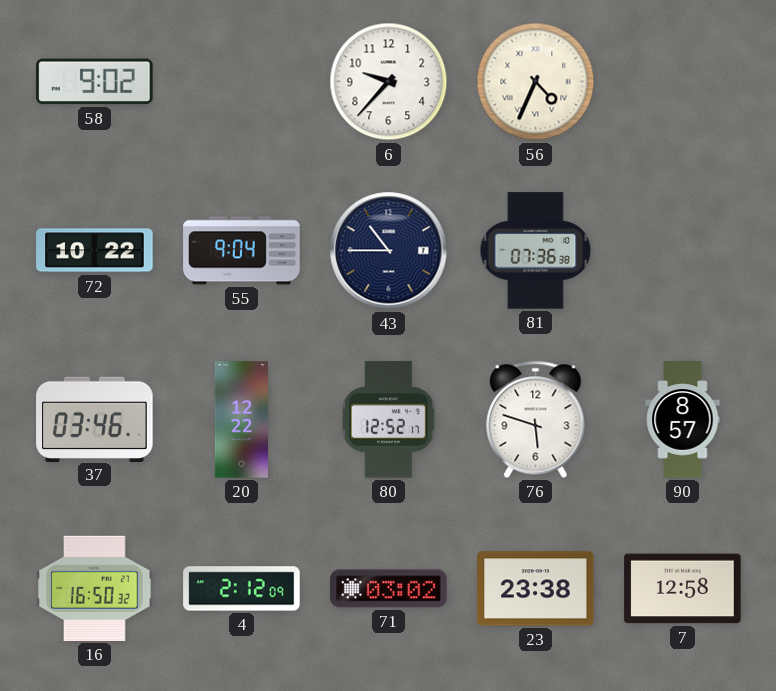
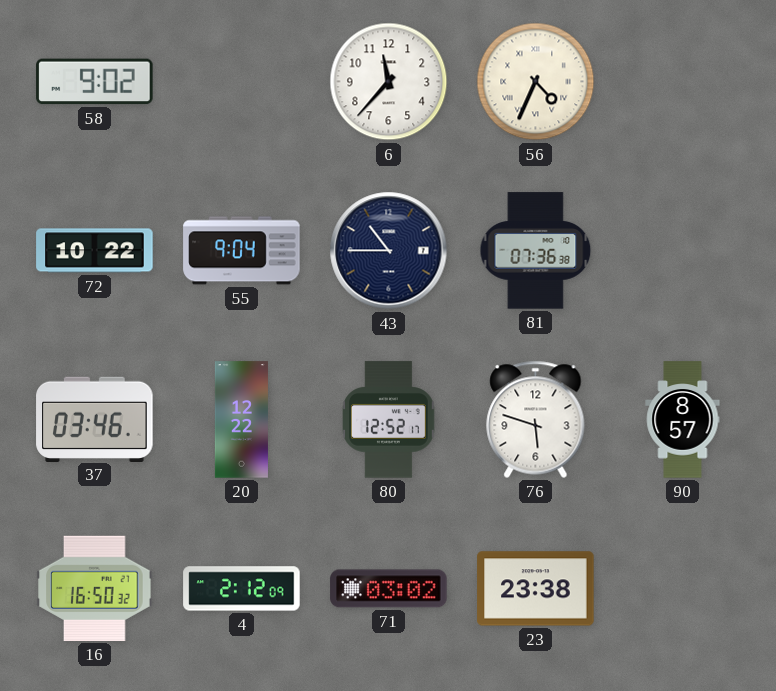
6: 9:37 -> 11:37
7: 12:58 -> none
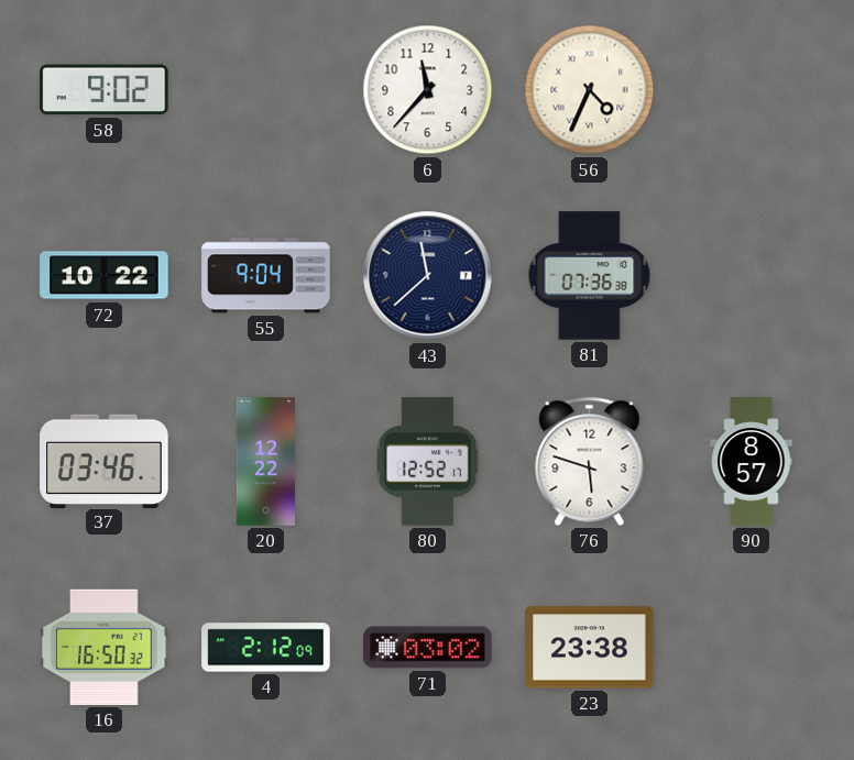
43: 10:45 -> 11:38
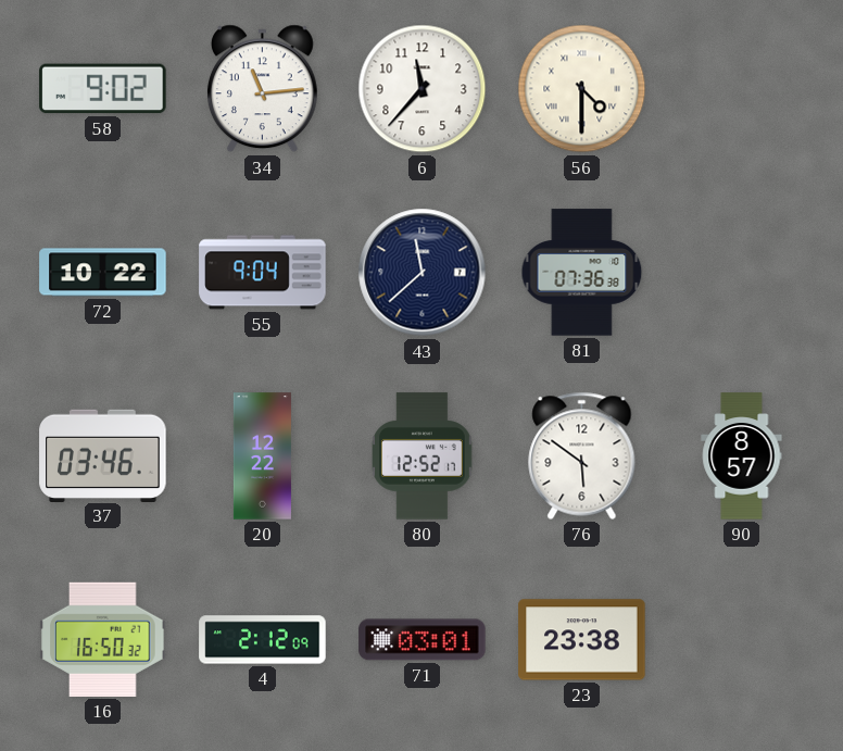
34: none -> 11:14
56: 4:34 -> 4:30
76: 5:48 -> 5:51
71: 03:02 -> 03:01
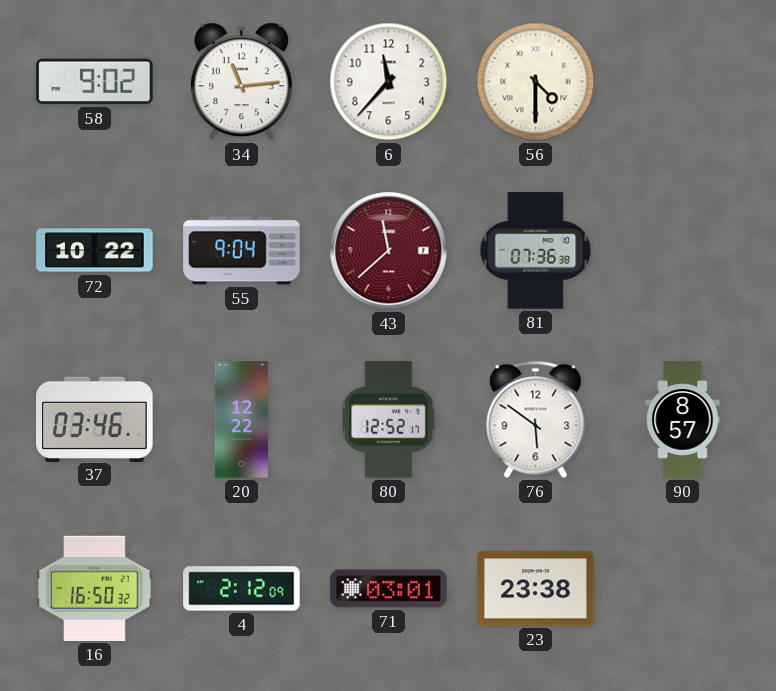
43 dial: navy -> burgundy
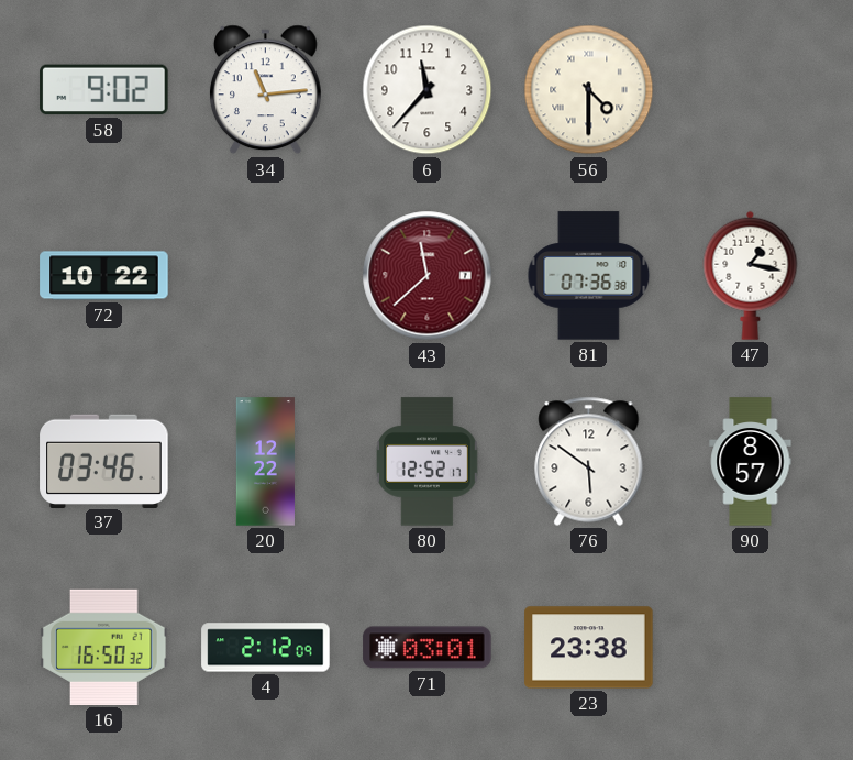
55: 9:04 -> none
47: none -> 1:17
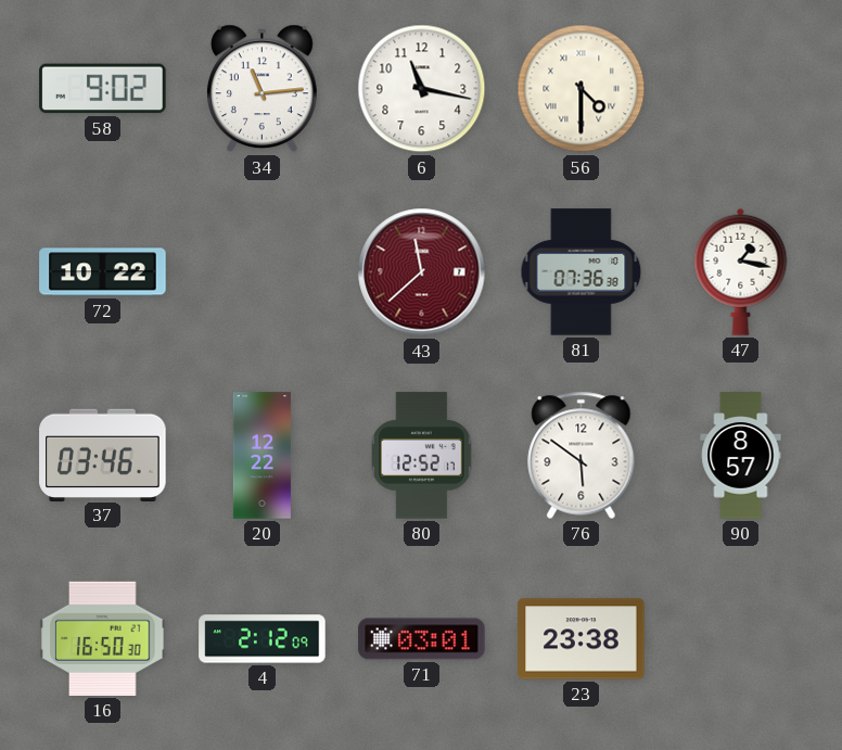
6: 11:37 -> 11:17
16: 16:50:32 -> 16:50:30
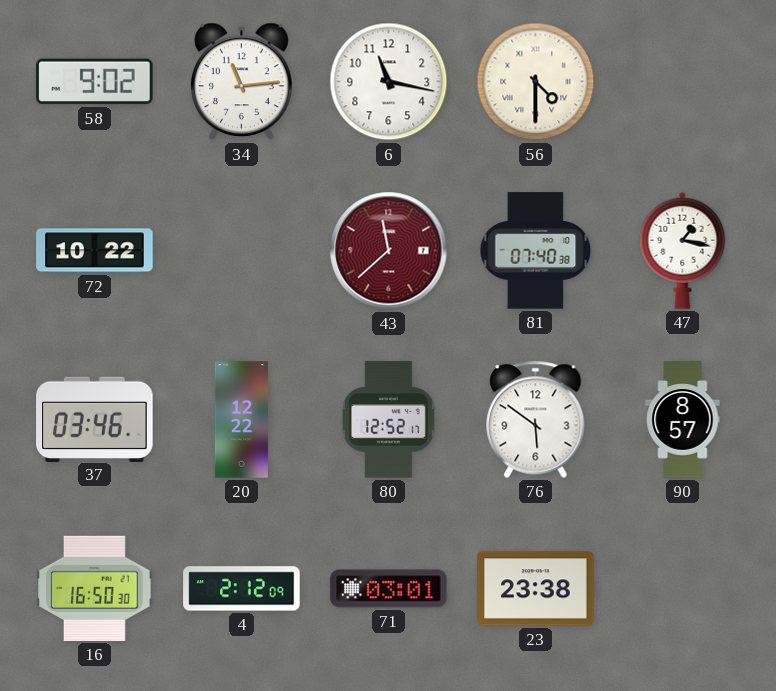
81: 07:36 -> 07:40
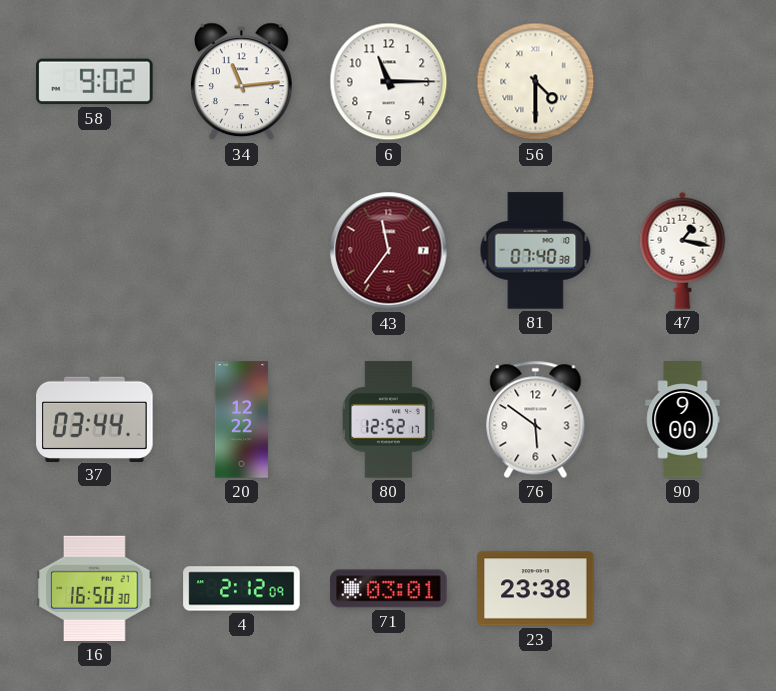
6: 11:17 -> 11:15
72: 10:22 -> none
43: 11:38 -> 11:36
37: 03:46 -> 03:44
90: 8:57 -> 9:00
